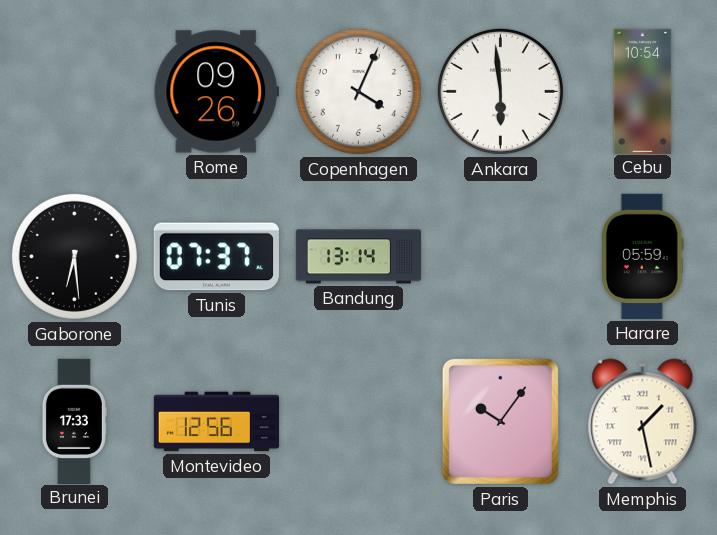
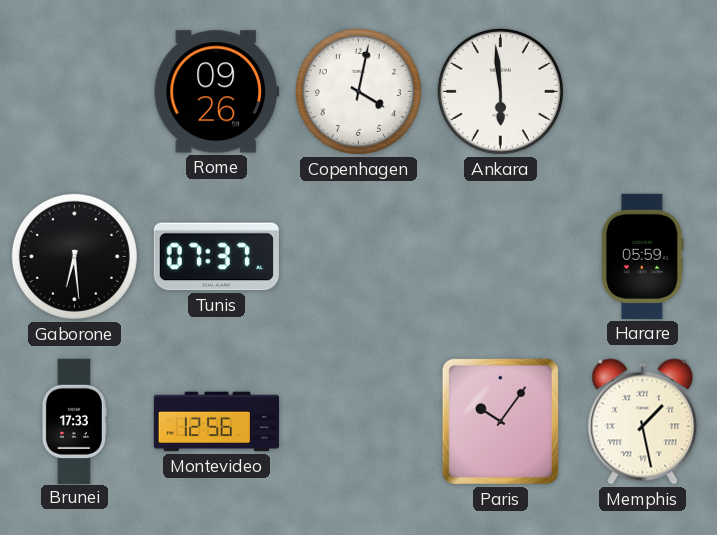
Copenhagen: 4:04 -> 4:02
Cebu: 10:54 -> none
Bandung: 13:14 -> none
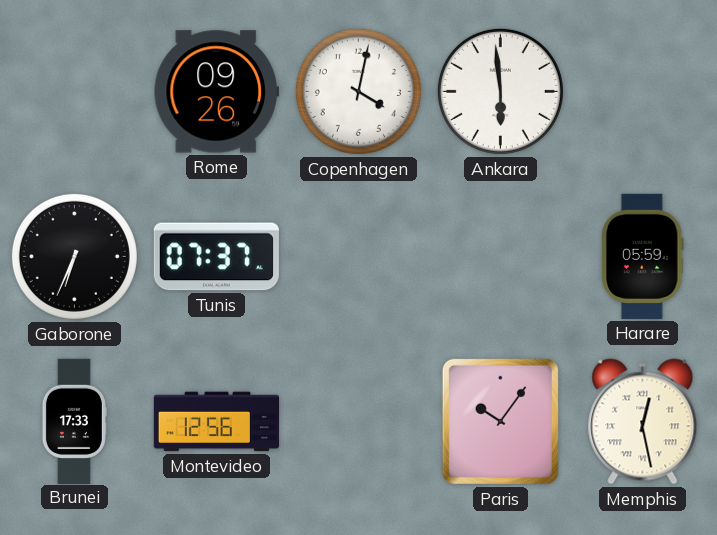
Gaborone: 6:29 -> 6:34
Memphis: 1:28 -> 12:28
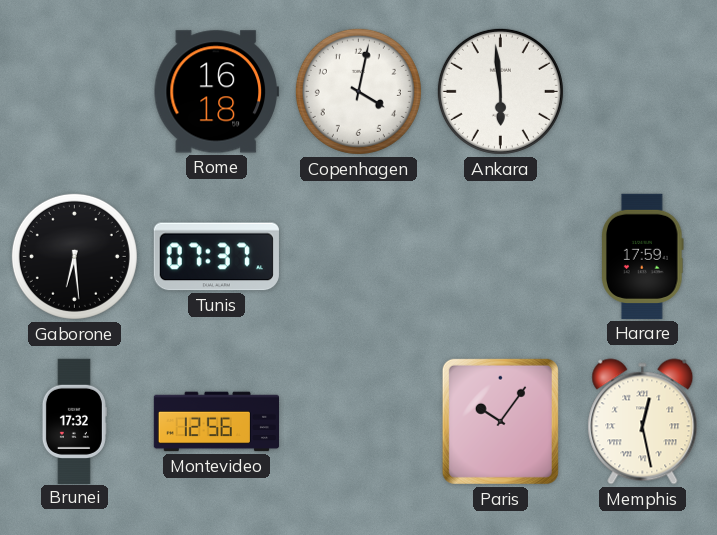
Rome: 09:26 -> 16:18
Gaborone: 6:34 -> 6:29
Harare: 05:59 -> 17:59
Brunei: 17:33 -> 17:32
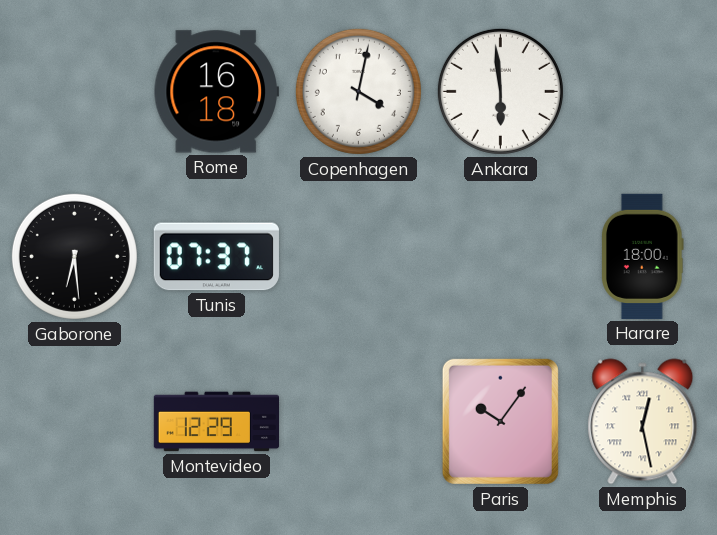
Harare: 17:59 -> 18:00
Brunei: 17:32 -> none
Montevideo: 12:56 -> 12:29
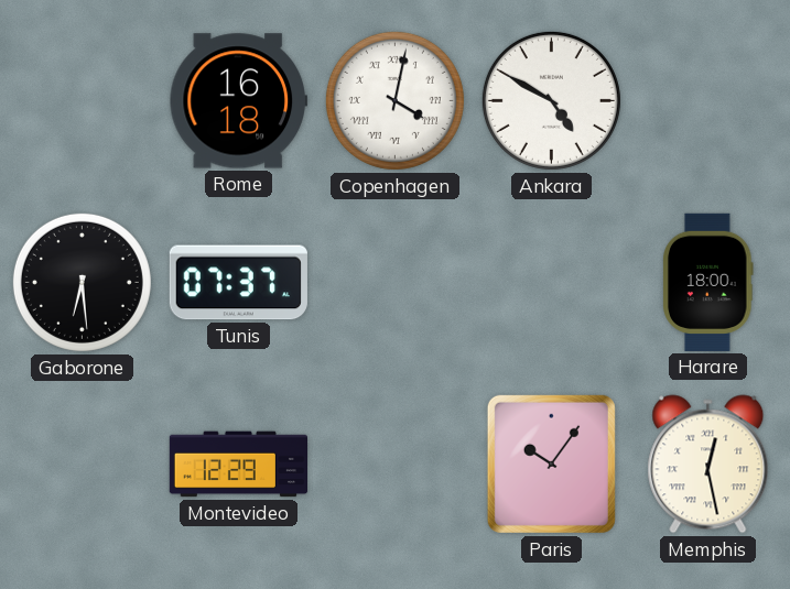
Copenhagen numerals: Arabic -> Roman
Ankara: 5:59 -> 4:50
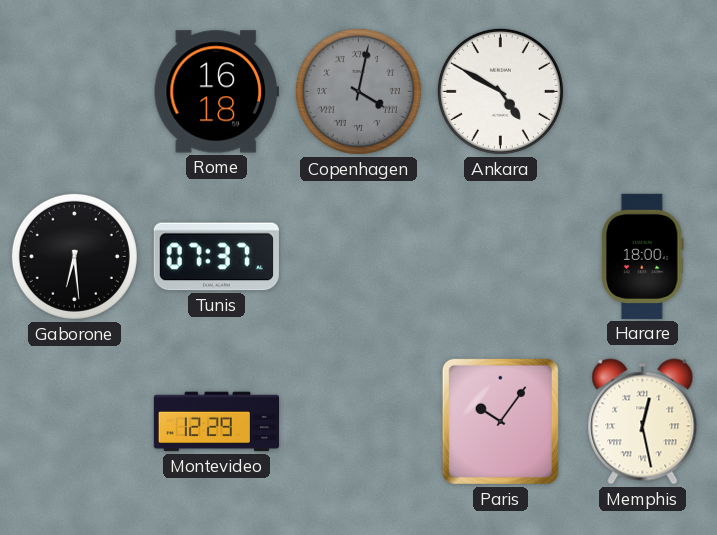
Copenhagen dial: white -> grey
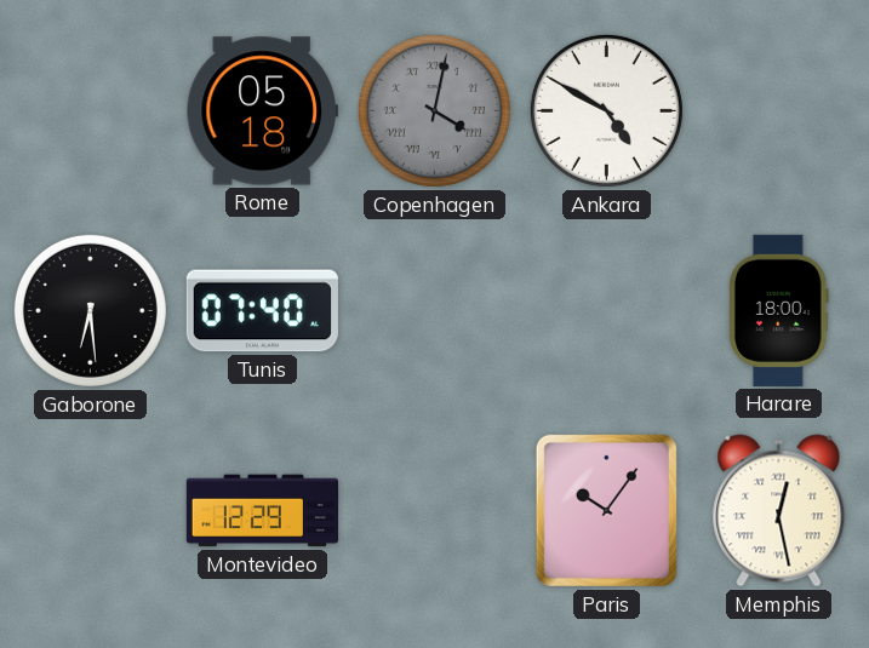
Rome: 16:18 -> 05:18
Tunis: 07:37 -> 07:40
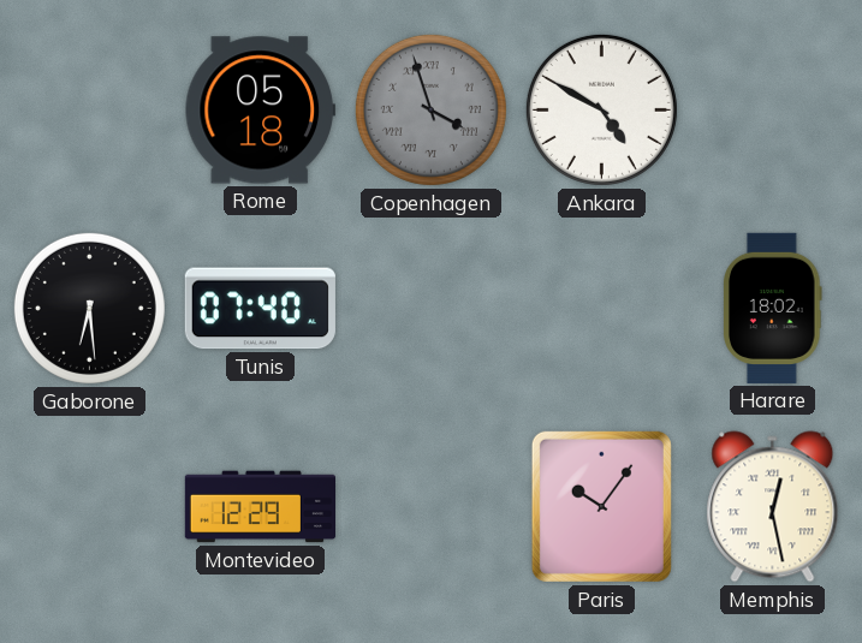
Copenhagen: 4:02 -> 3:57
Harare: 18:00 -> 18:02
